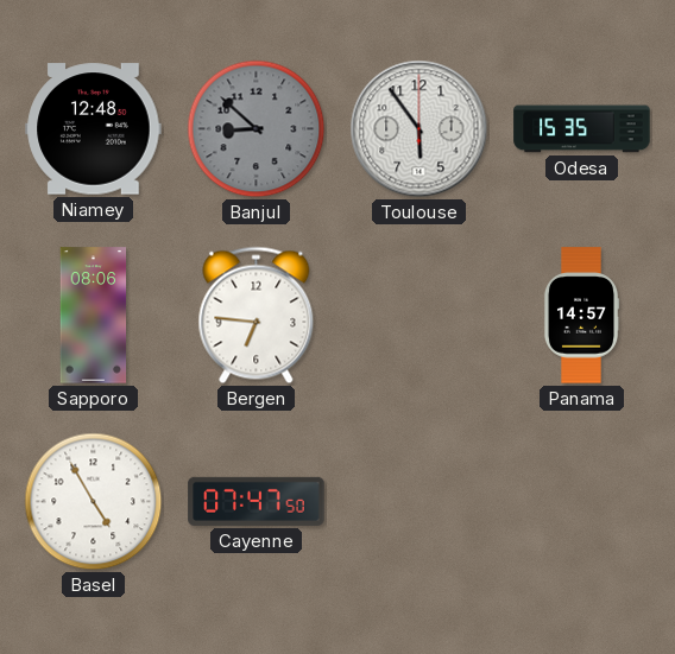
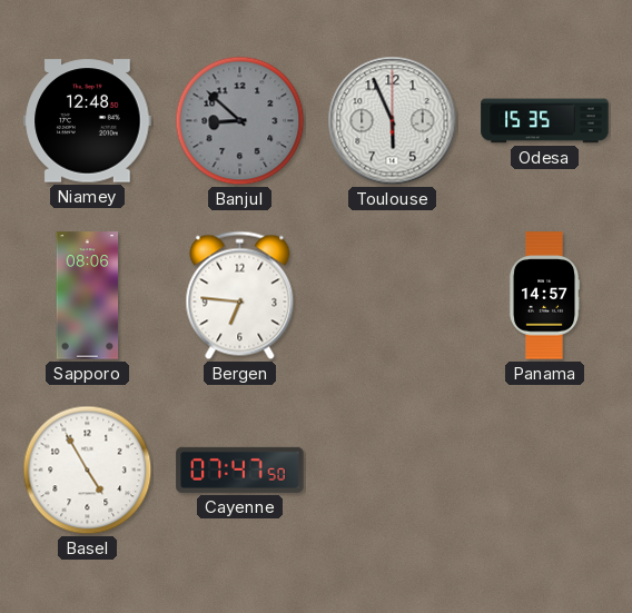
Toulouse: 5:54 -> 5:56
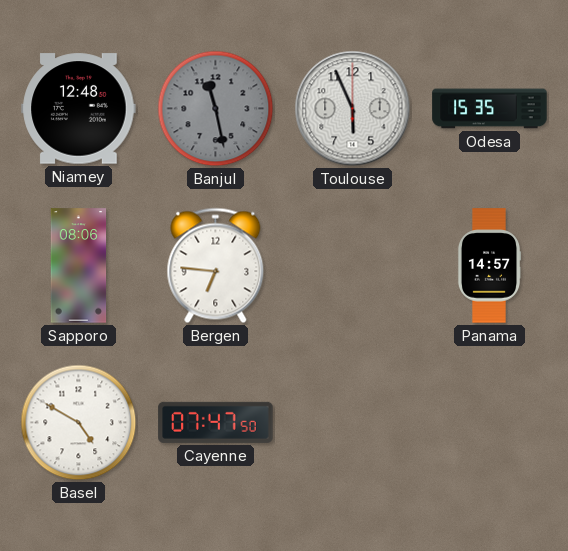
Banjul: 8:52 -> 11:28
Basel: 4:55 -> 4:50
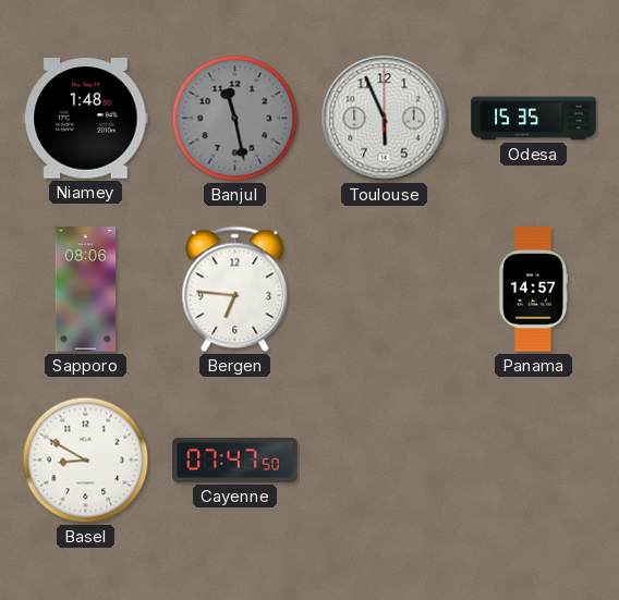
Niamey: 12:48 -> 1:48
Basel: 4:50 -> 8:50
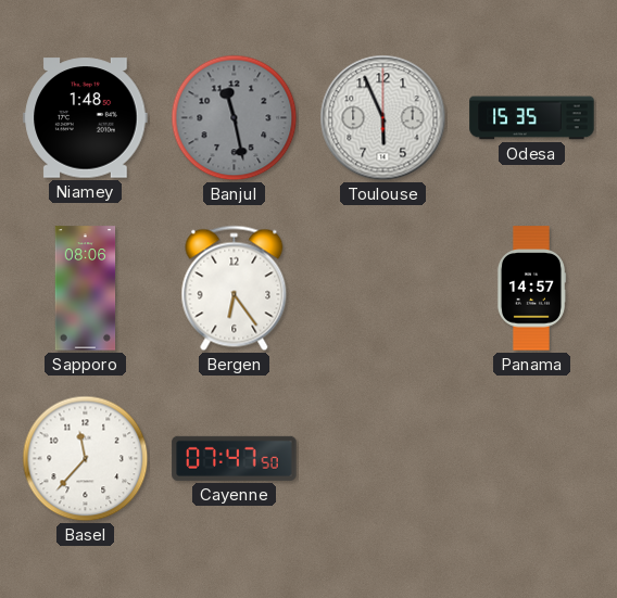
Bergen: 6:46 -> 6:24
Basel: 8:50 -> 11:37
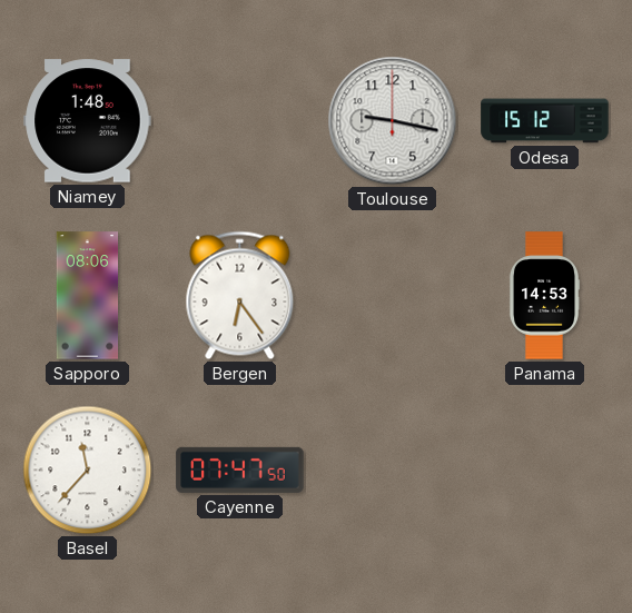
Banjul: 11:28 -> none
Toulouse: 5:56 -> 9:17
Odesa: 15:35 -> 15:12
Panama: 14:57 -> 14:53
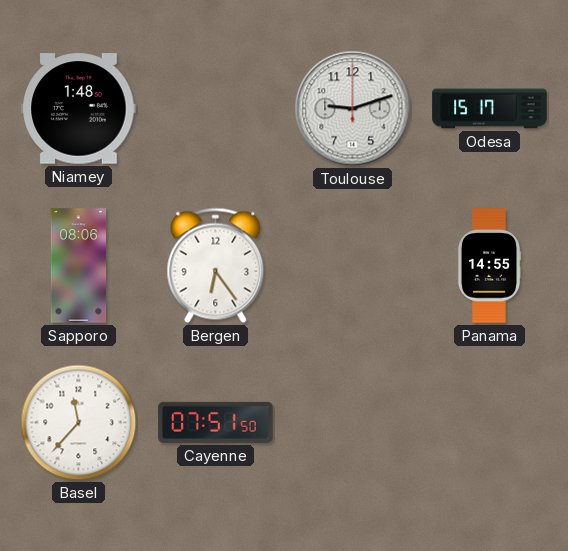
Toulouse: 9:17 -> 9:12
Odesa: 15:12 -> 15:17
Panama: 14:53 -> 14:55
Cayenne: 07:47 -> 07:51
